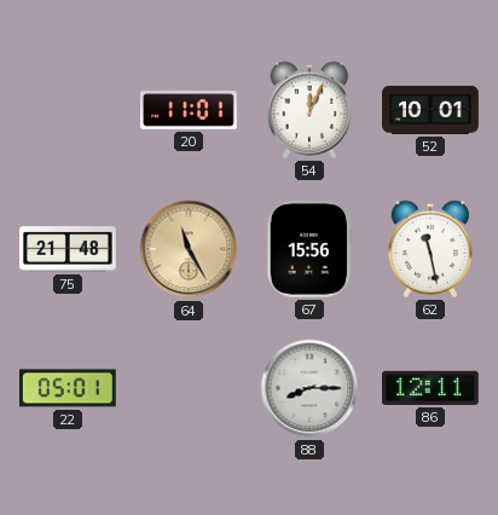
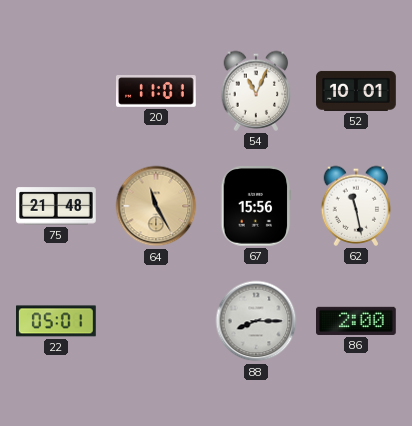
54: 12:04 -> 11:04
86: 12:11 -> 2:00
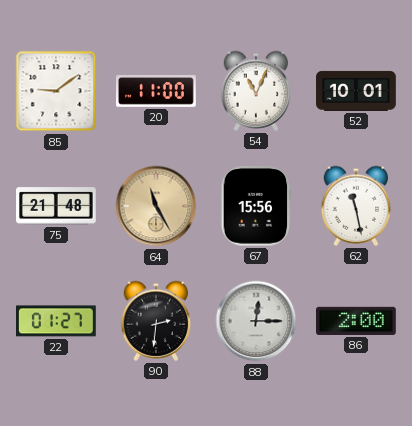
85: none -> 9:09
20: 11:01 -> 11:00
22: 05:01 -> 01:27
90: none -> 2:31
88: 8:15 -> 12:15
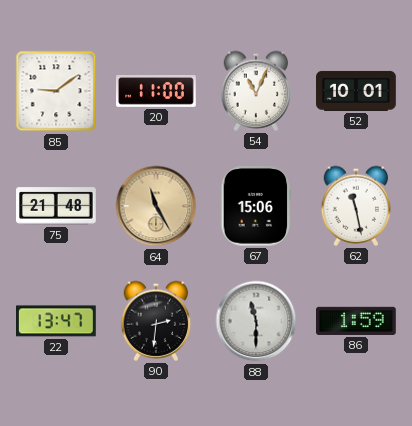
67: 15:56 -> 15:06
22: 01:27 -> 13:47
88: 12:15 -> 11:30
86: 2:00 -> 1:59
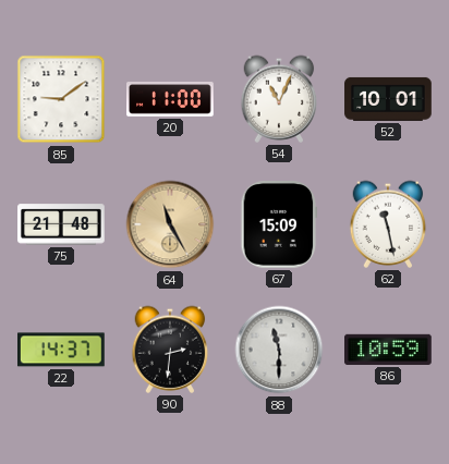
67: 15:06 -> 15:09
22: 13:47 -> 14:37
86: 1:59 -> 10:59
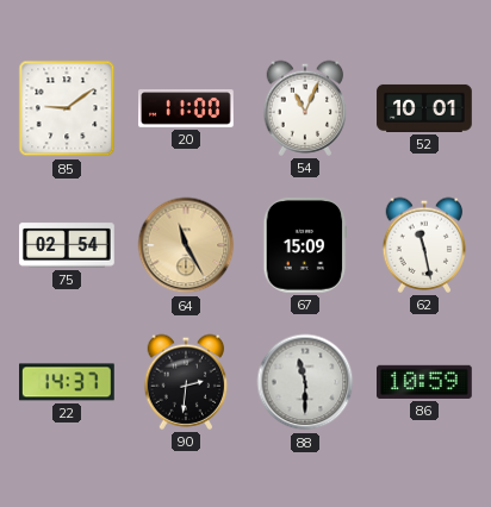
75: 21:48 -> 02:54
